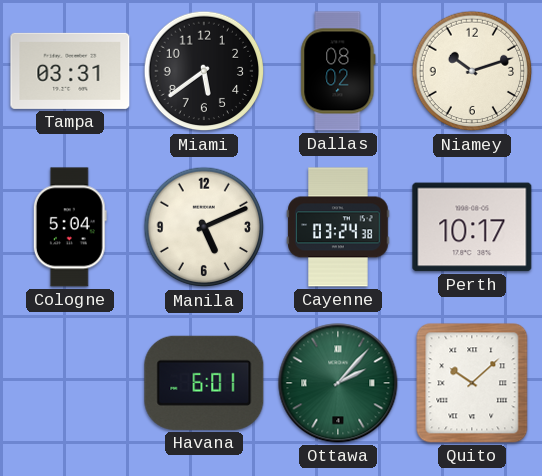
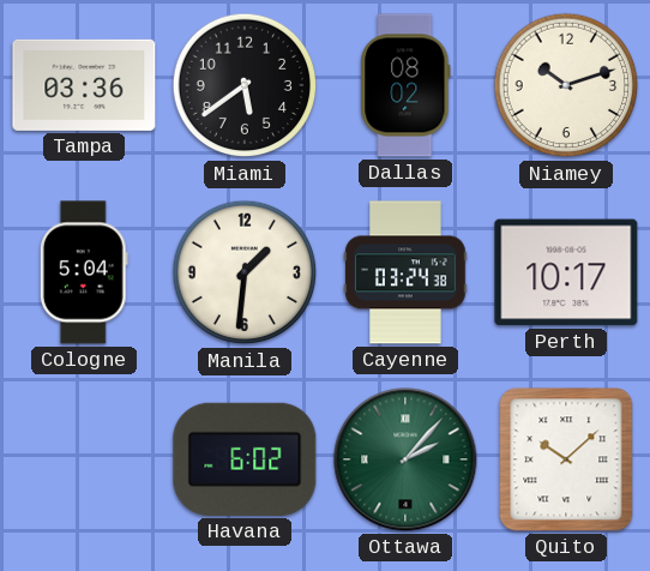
Tampa: 03:31 -> 03:36
Manila: 5:11 -> 1:31
Havana: 6:01 -> 6:02
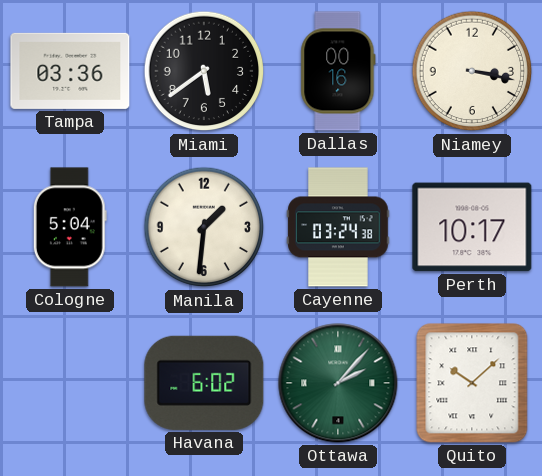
Dallas: 08:02 -> 00:16
Niamey: 10:12 -> 3:17
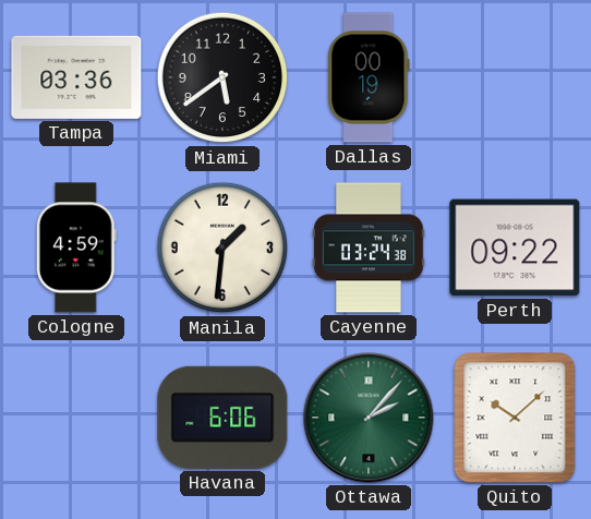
Dallas: 00:16 -> 00:19
Niamey: 3:17 -> none
Cologne: 5:04 -> 4:59
Perth: 10:17 -> 09:22
Havana: 6:02 -> 6:06
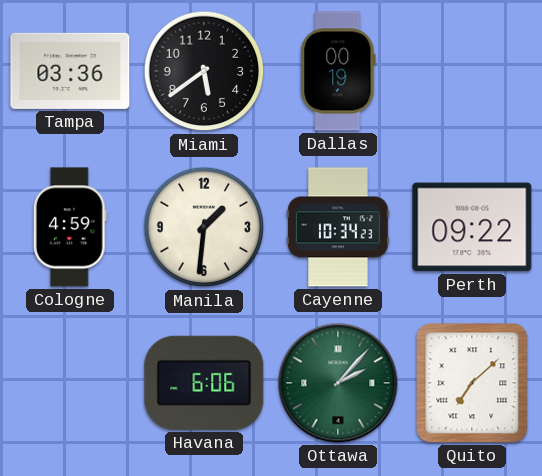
Cayenne: 03:24 -> 10:34
Quito: 10:08 -> 7:08
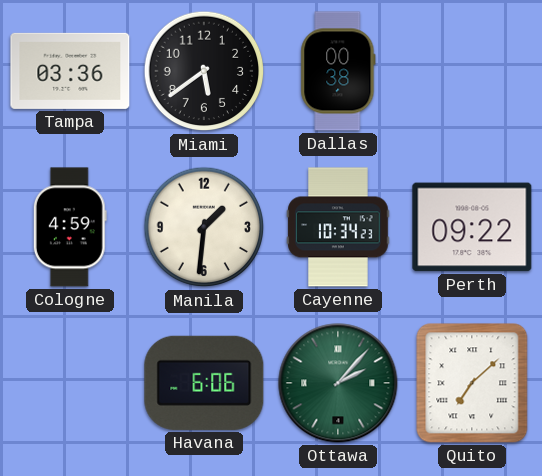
Dallas: 00:19 -> 00:38
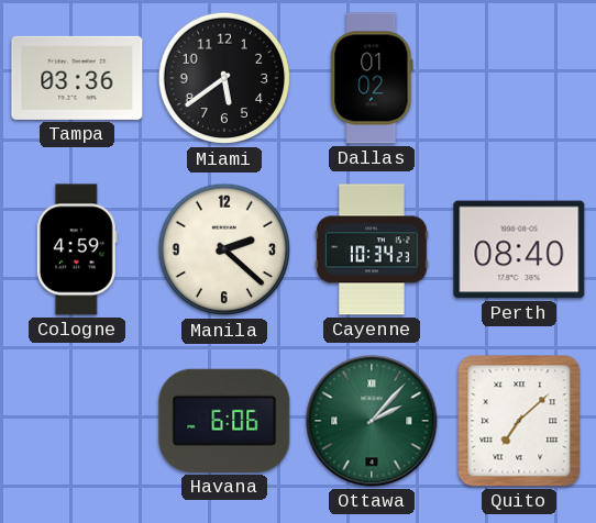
Dallas: 00:38 -> 01:02
Manila: 1:31 -> 2:22
Perth: 09:22 -> 08:40
